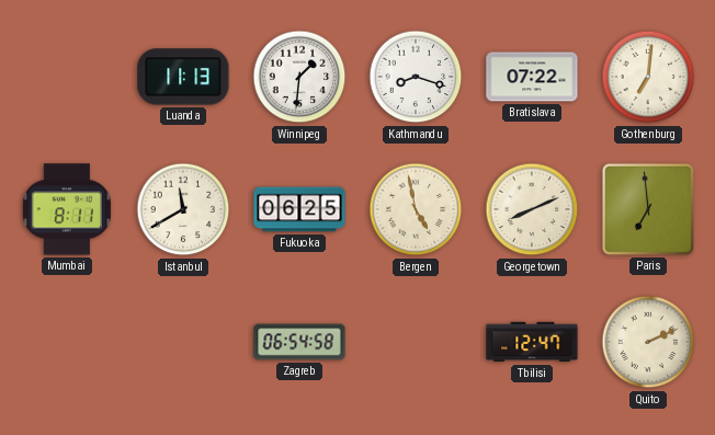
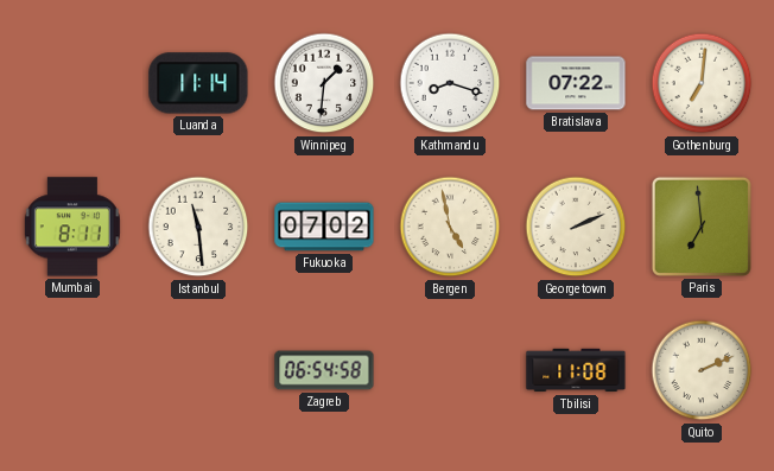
Luanda: 11:13 -> 11:14
Istanbul: 11:40 -> 11:29
Fukuoka: 06:25 -> 07:02
Georgetown: 8:11 -> 2:11
Tbilisi: 12:47 -> 11:08
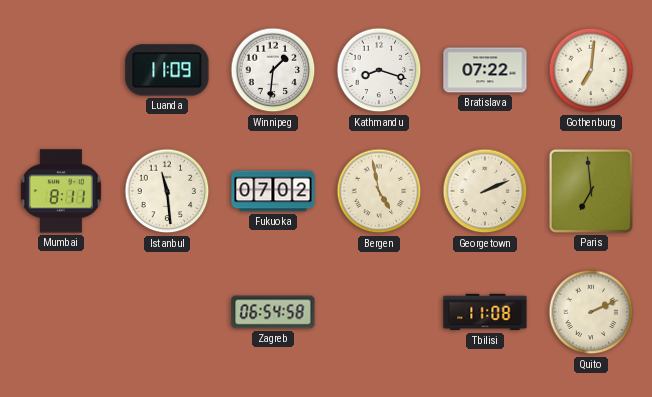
Luanda: 11:14 -> 11:09
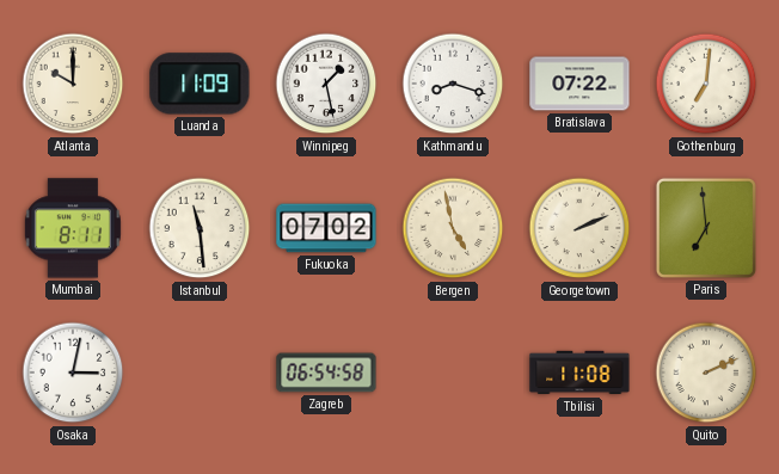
Atlanta: none -> 10:00
Winnipeg: 1:31 -> 1:28
Osaka: none -> 3:02
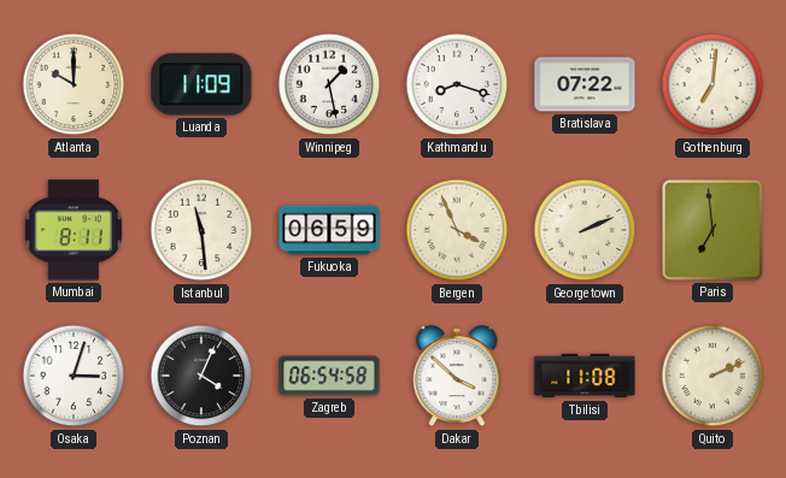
Fukuoka: 07:02 -> 06:59
Bergen: 4:58 -> 3:56
Osaka: 3:02 -> 3:03
Poznan: none -> 4:04
Dakar: none -> 3:52
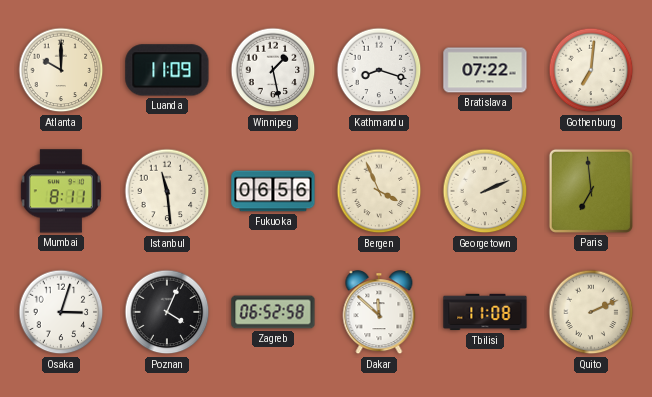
Fukuoka: 06:59 -> 06:56
Zagreb: 06:54 -> 06:52
Dakar: 3:52 -> 11:52
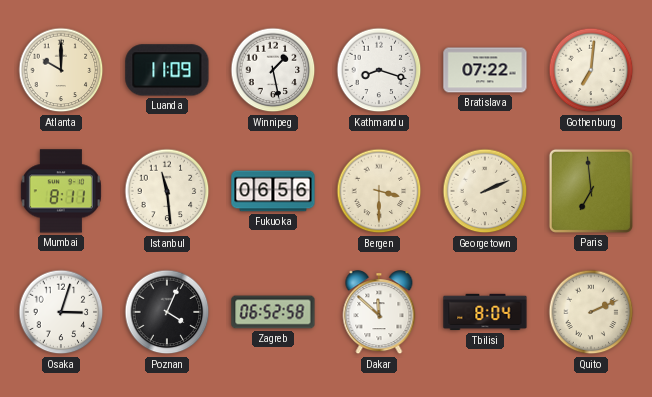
Bergen: 3:56 -> 3:30
Tbilisi: 11:08 -> 8:04
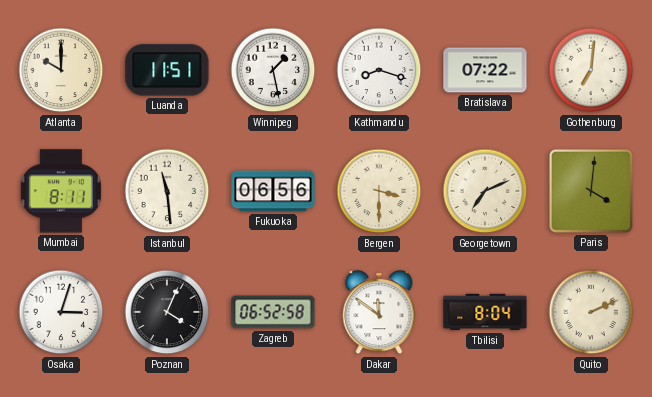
Luanda: 11:09 -> 11:51
Georgetown: 2:11 -> 7:11
Paris: 6:59 -> 4:01
Dakar: 11:52 -> 11:51
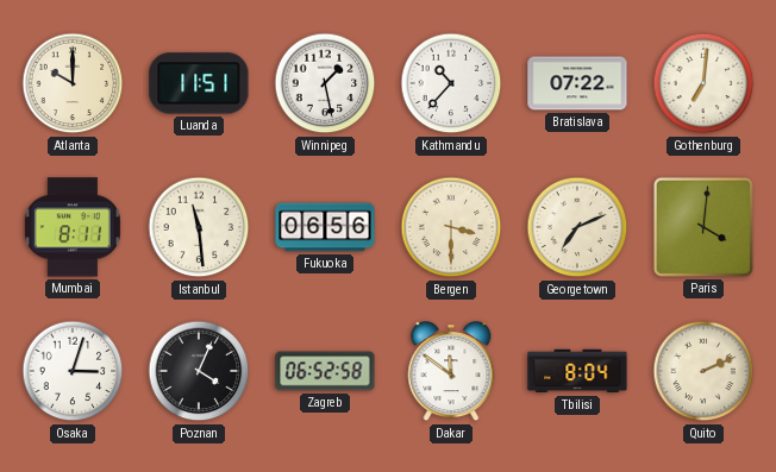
Kathmandu: 8:18 -> 10:37
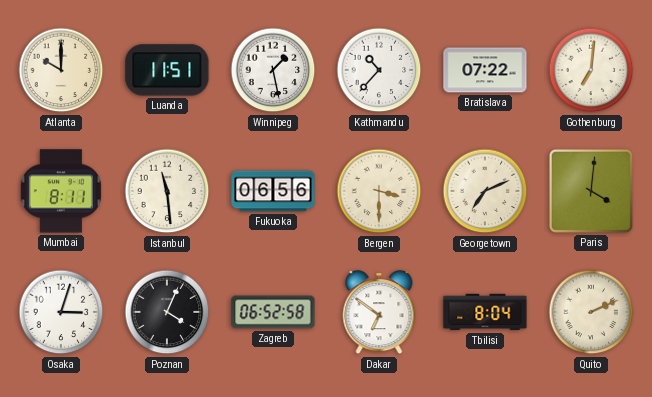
Dakar: 11:51 -> 6:51
